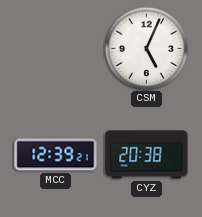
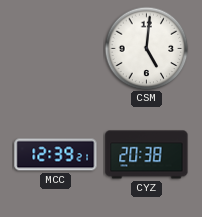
CSM: 5:04 -> 5:01
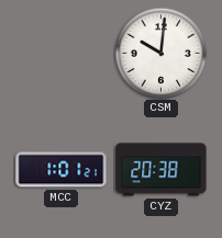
CSM: 5:01 -> 10:01
MCC: 12:39 -> 1:01
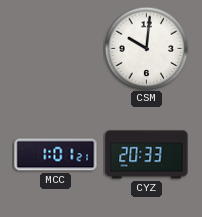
CYZ: 20:38 -> 20:33
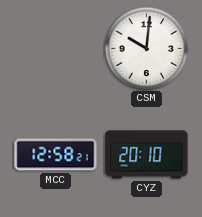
MCC: 1:01 -> 12:58
CYZ: 20:33 -> 20:10
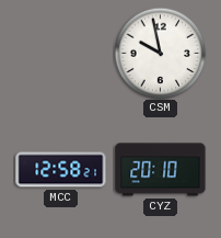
CSM: 10:01 -> 9:58
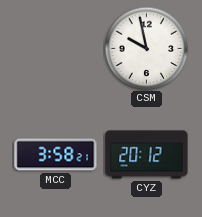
MCC: 12:58 -> 3:58
CYZ: 20:10 -> 20:12
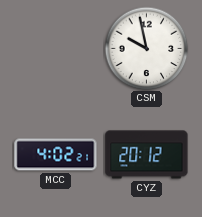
MCC: 3:58 -> 4:02
